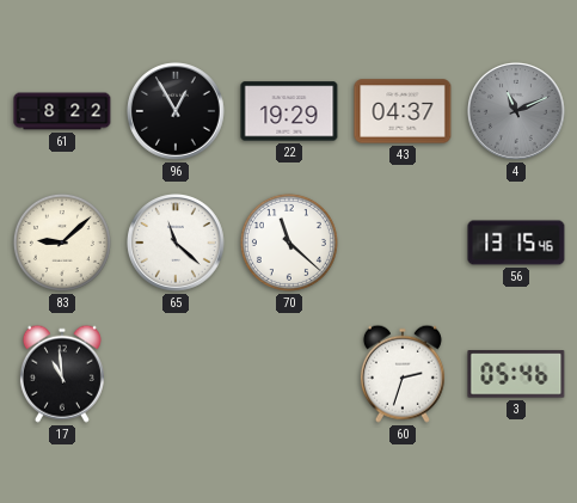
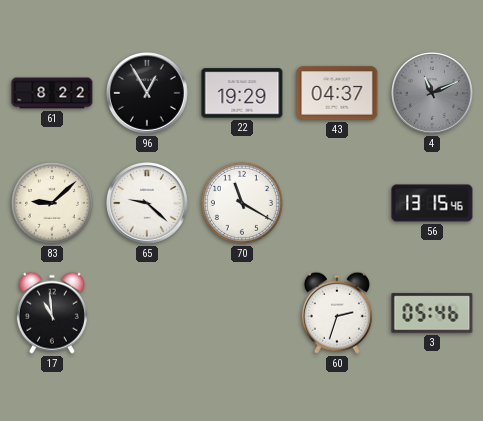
65: 11:22 -> 9:22
70: 11:22 -> 11:20
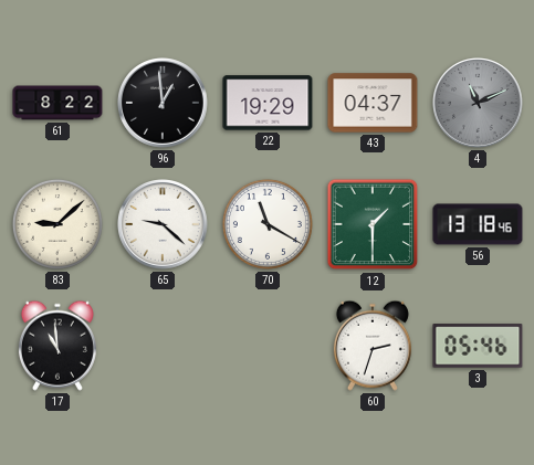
96: 12:55 -> 12:59
12: none -> 1:30
56: 13:15 -> 13:18
